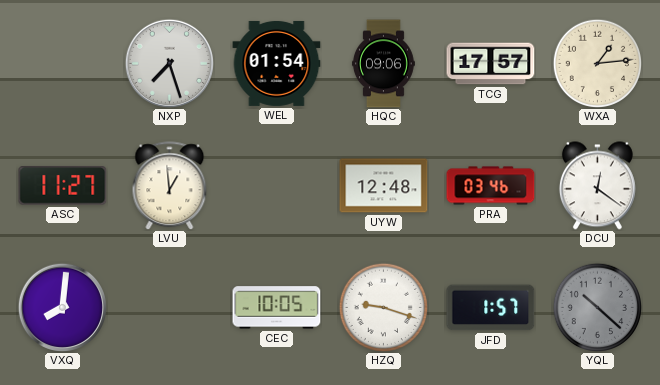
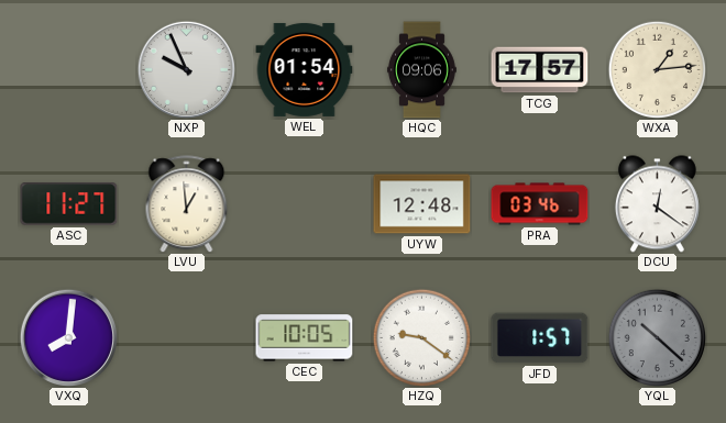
NXP: 7:27 -> 9:56
HZQ: 9:18 -> 9:21
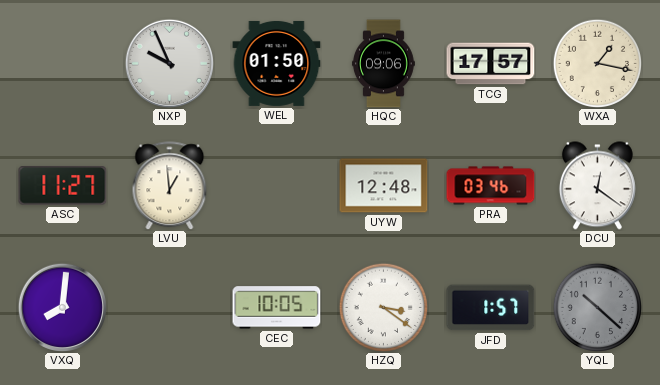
WEL: 01:54 -> 01:50
WXA: 1:14 -> 1:17
HZQ: 9:21 -> 3:21
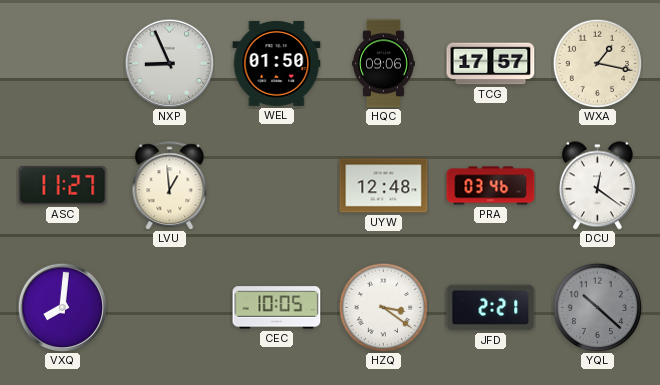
NXP: 9:56 -> 8:56
JFD: 1:57 -> 2:21
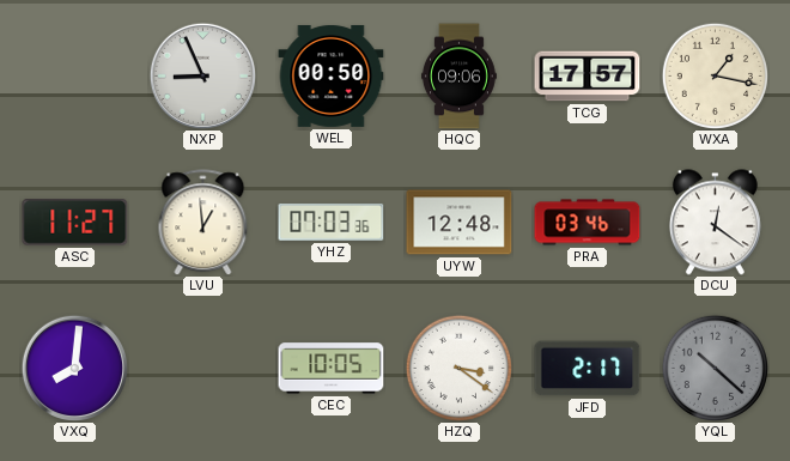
WEL: 01:50 -> 00:50
YHZ: none -> 07:03
JFD: 2:21 -> 2:17
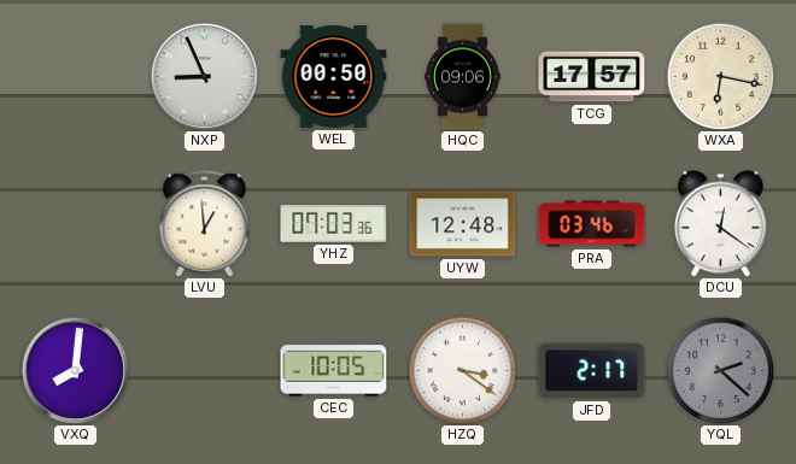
WXA: 1:17 -> 6:17
ASC: 11:27 -> none
YQL: 10:22 -> 2:22
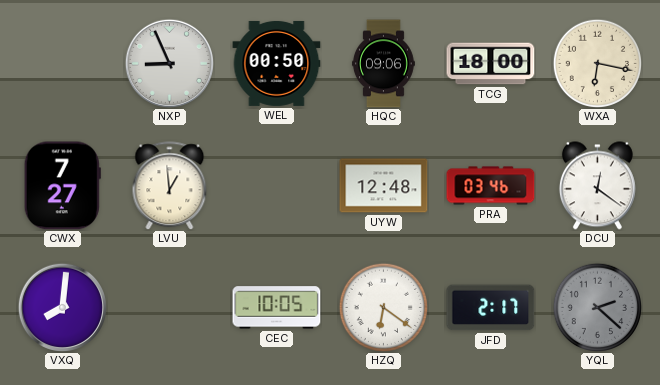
TCG: 17:57 -> 18:00
CWX: none -> 7:27
YHZ: 07:03 -> none
HZQ: 3:21 -> 6:21
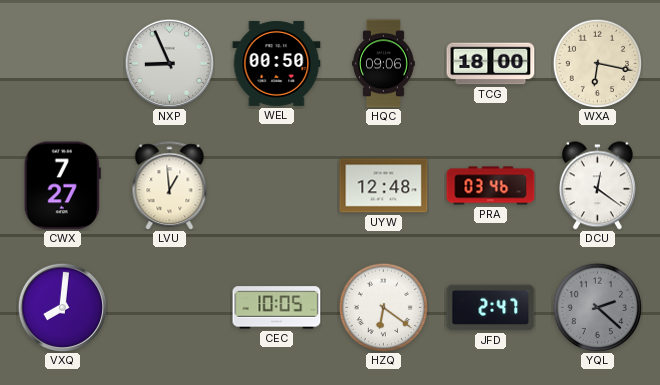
JFD: 2:17 -> 2:47
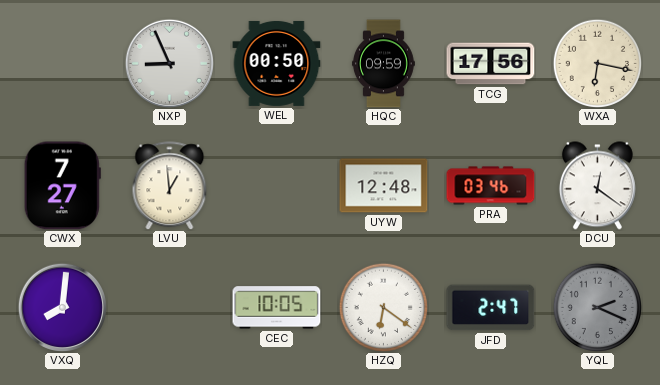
HQC: 09:06 -> 09:59
TCG: 18:00 -> 17:56
YQL: 2:22 -> 2:19
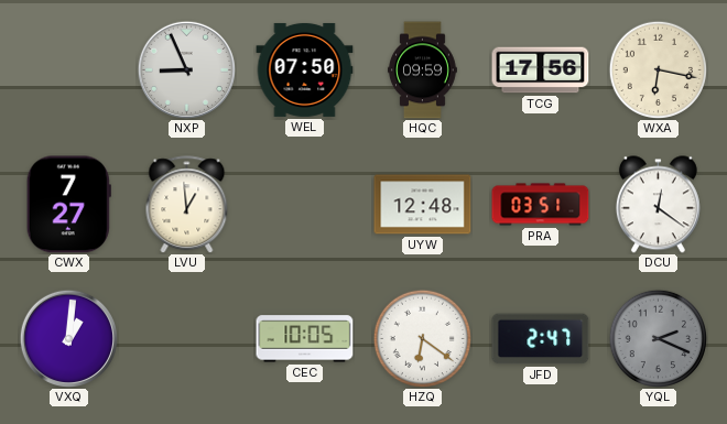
WEL: 00:50 -> 07:50
PRA: 03:46 -> 03:51
VXQ: 8:01 -> 1:01
